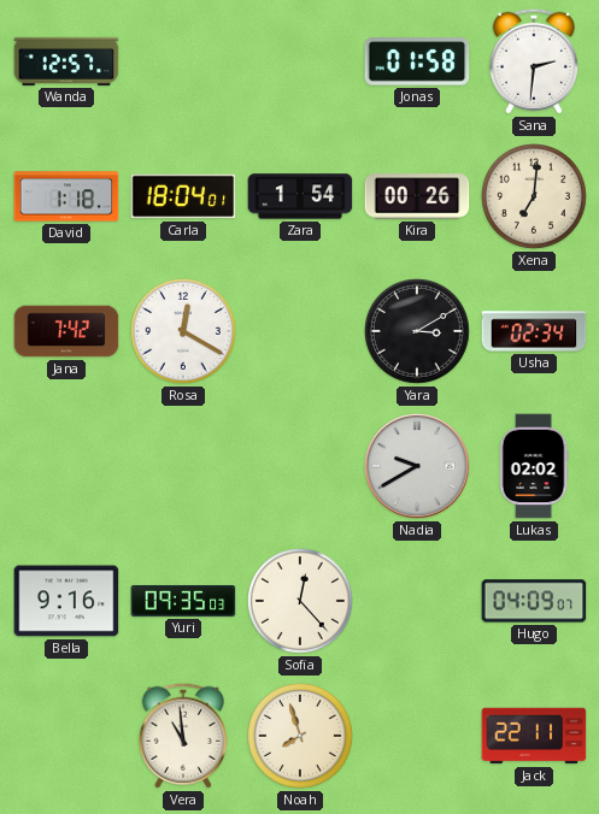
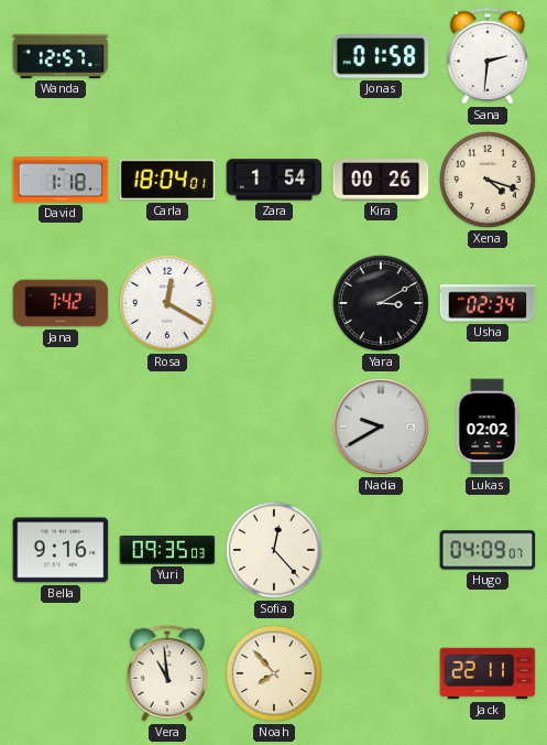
Xena: 7:01 -> 4:18
Noah: 7:57 -> 7:53
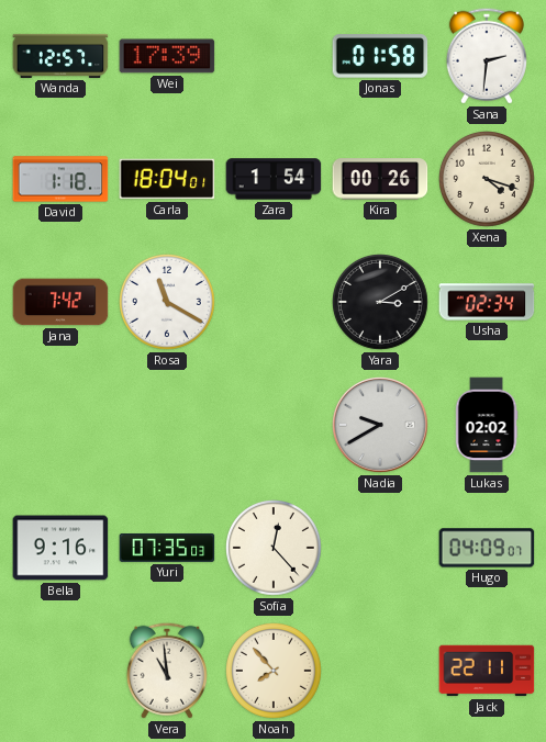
Wei: none -> 17:39
Rosa: 12:20 -> 11:20
Yuri: 09:35 -> 07:35
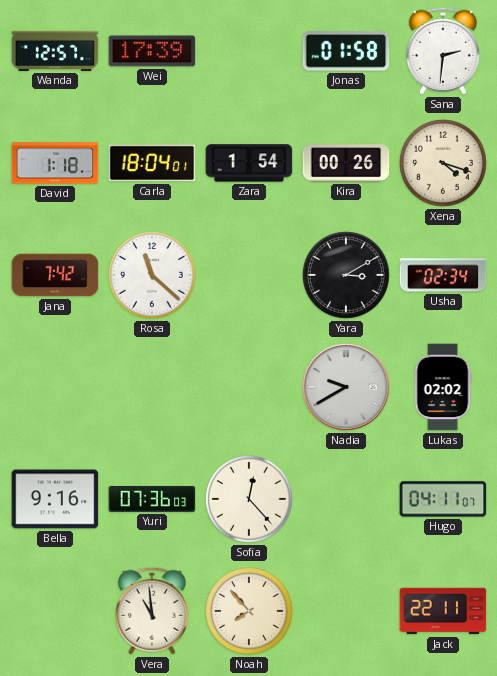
Rosa: 11:20 -> 11:22
Yuri: 07:35 -> 07:36
Hugo: 04:09 -> 04:11
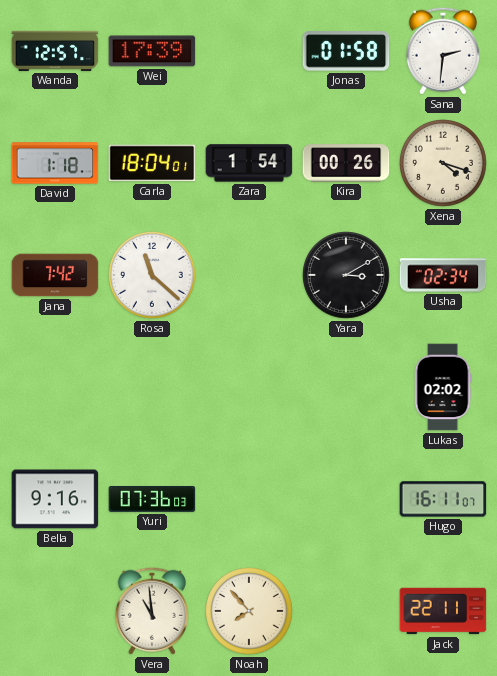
Nadia: 9:40 -> none
Sofia: 12:23 -> none
Hugo: 04:11 -> 16:11
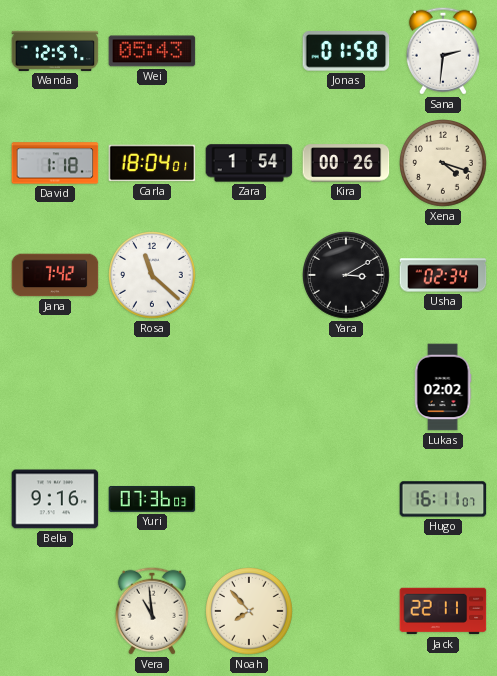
Wei: 17:39 -> 05:43
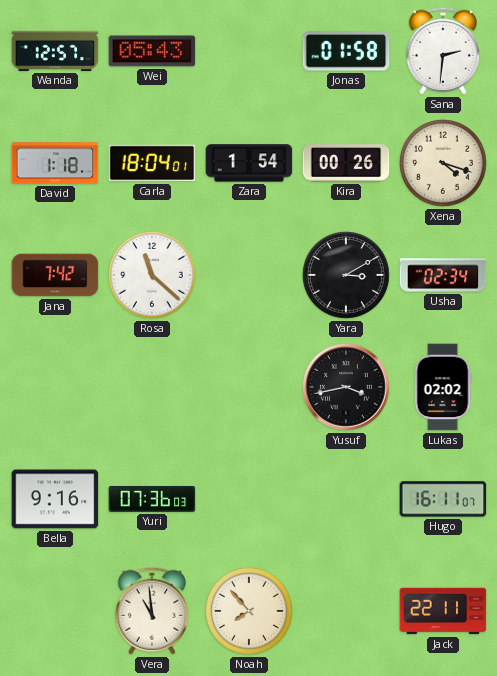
Yusuf: none -> 3:43
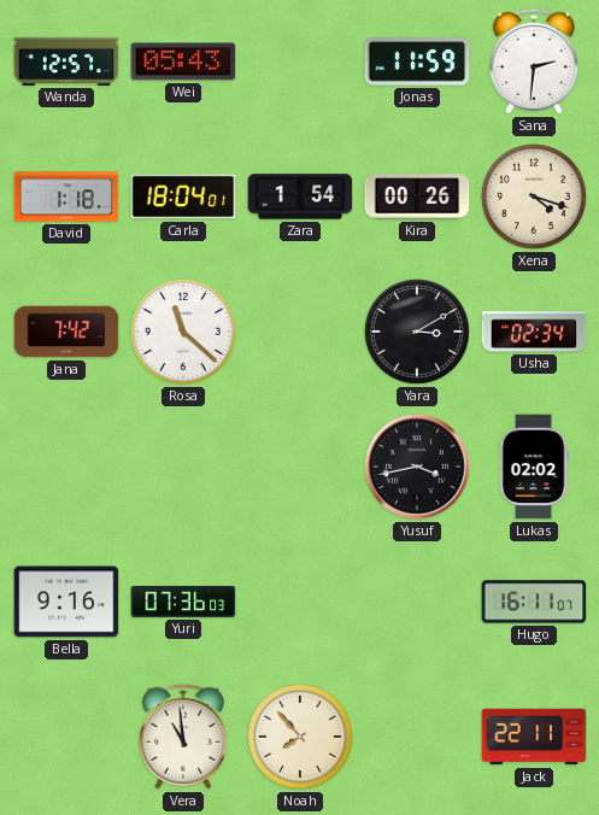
Jonas: 01:58 -> 11:59
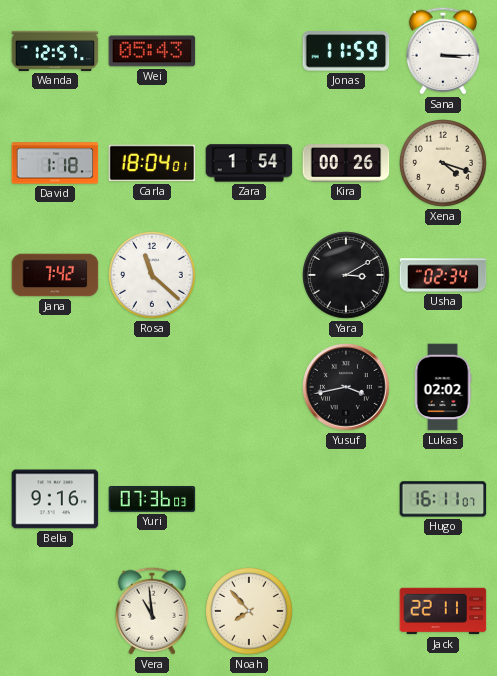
Sana: 2:31 -> 3:15
